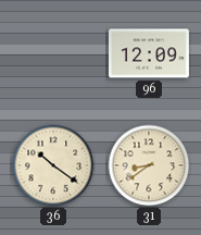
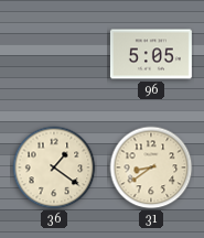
96: 12:09 -> 5:05
36: 10:21 -> 1:21
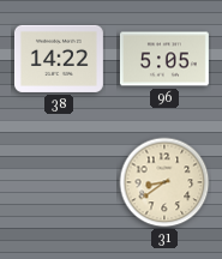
38: none -> 14:22
36: 1:21 -> none
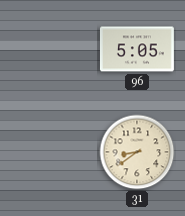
38: 14:22 -> none
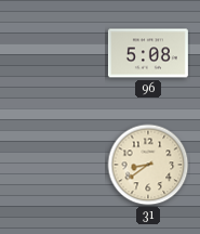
96: 5:05 -> 5:08
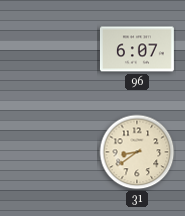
96: 5:08 -> 6:07
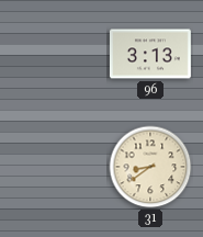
96: 6:07 -> 3:13
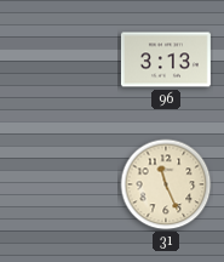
31: 8:39 -> 11:26
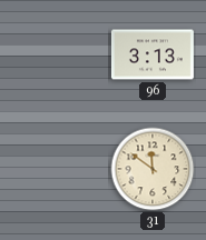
31: 11:26 -> 11:51
